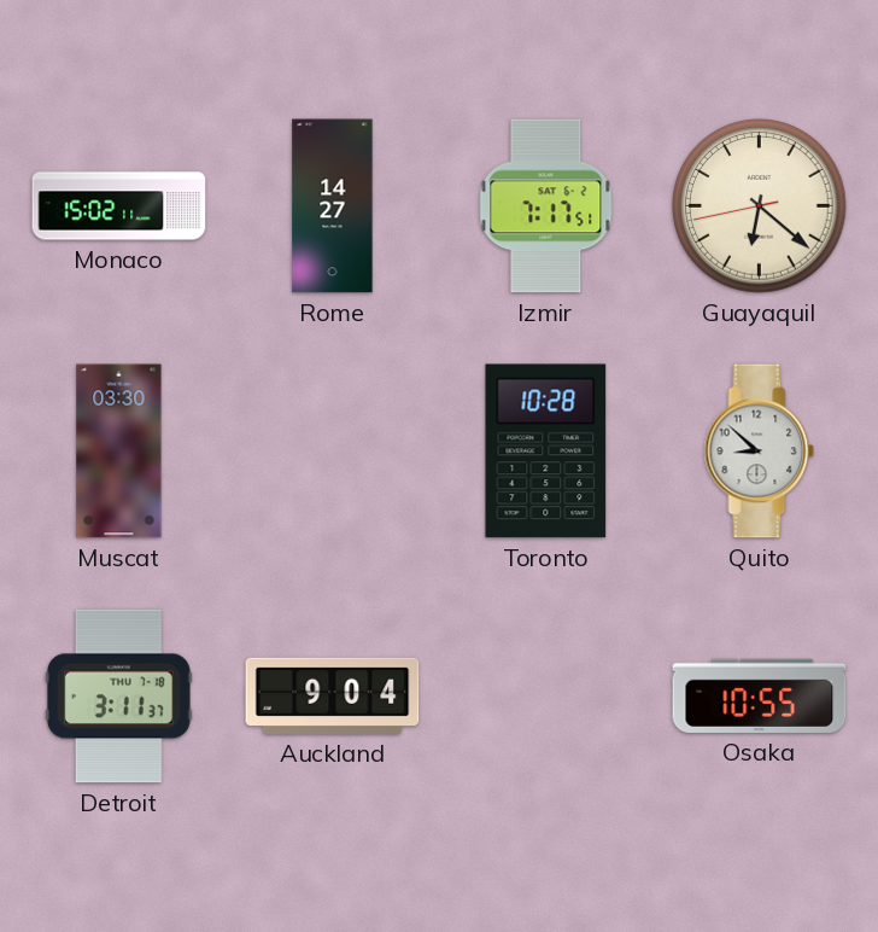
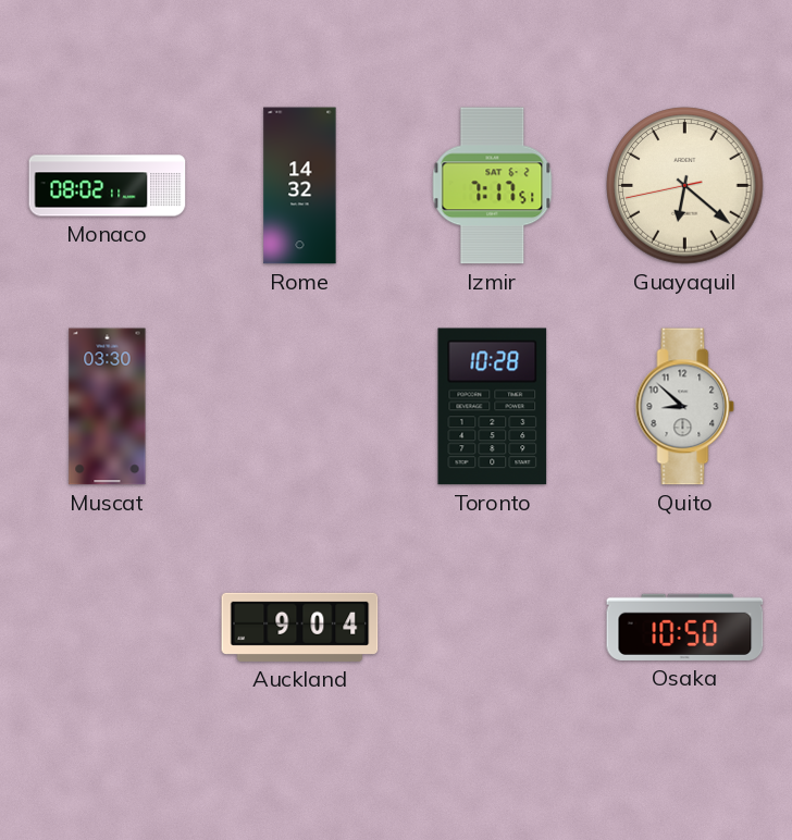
Monaco: 15:02 -> 08:02
Rome: 14:27 -> 14:32
Detroit: 3:11 -> none
Osaka: 10:55 -> 10:50
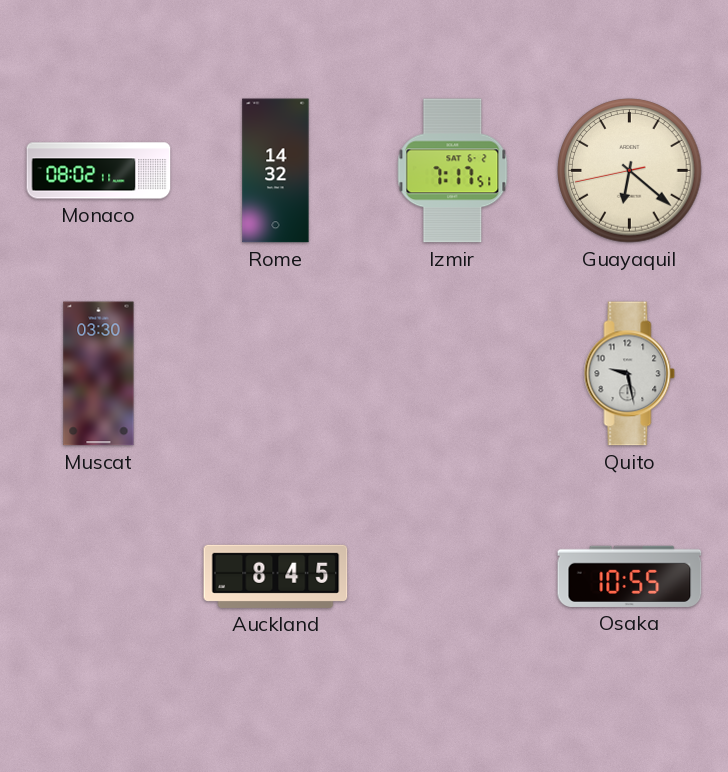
Toronto: 10:28 -> none
Quito: 8:52 -> 9:28
Auckland: 9:04 -> 8:45
Osaka: 10:50 -> 10:55
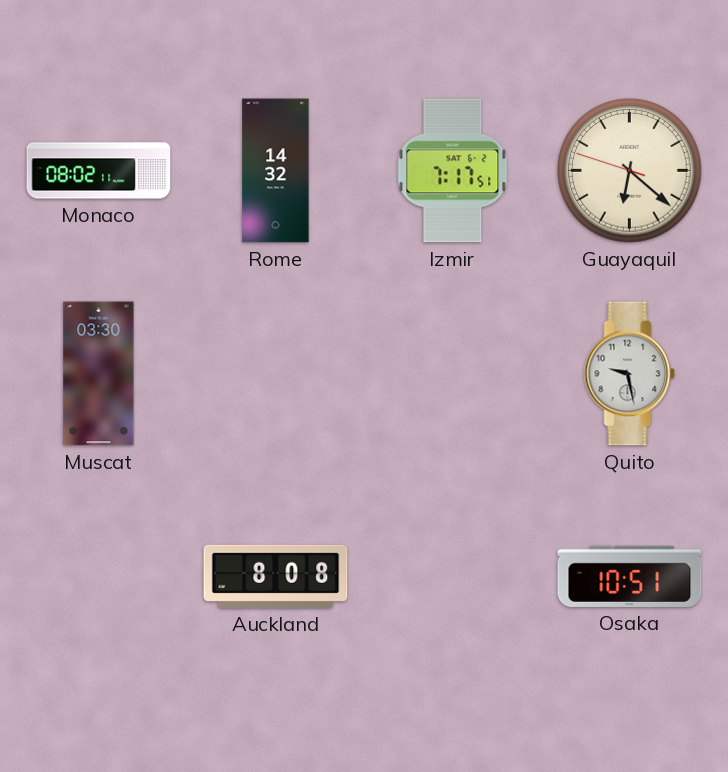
Guayaquil: 6:21:43 -> 6:21:48
Auckland: 8:45 -> 8:08
Osaka: 10:55 -> 10:51
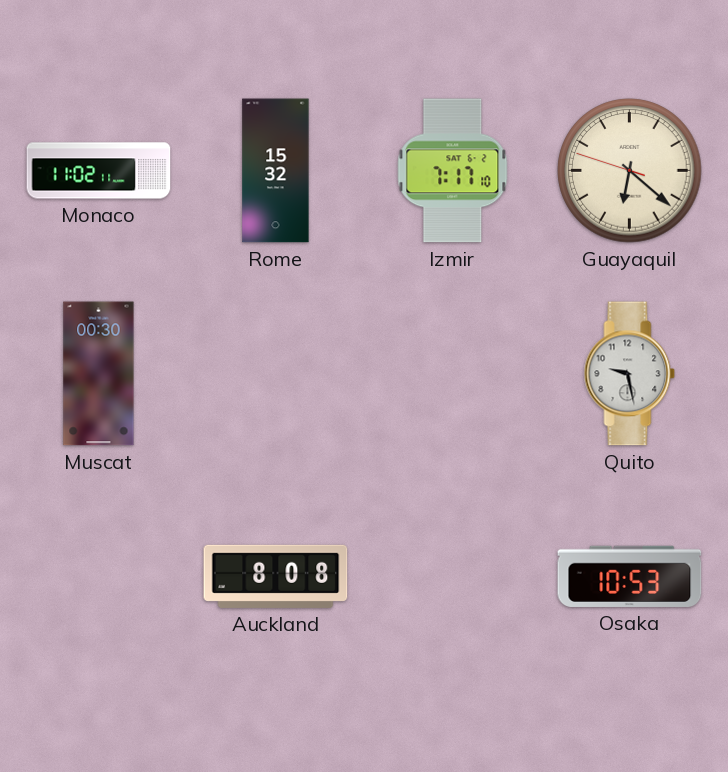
Monaco: 08:02 -> 11:02
Rome: 14:32 -> 15:32
Izmir: 7:17:51 -> 7:17:10
Muscat: 03:30 -> 00:30
Osaka: 10:51 -> 10:53
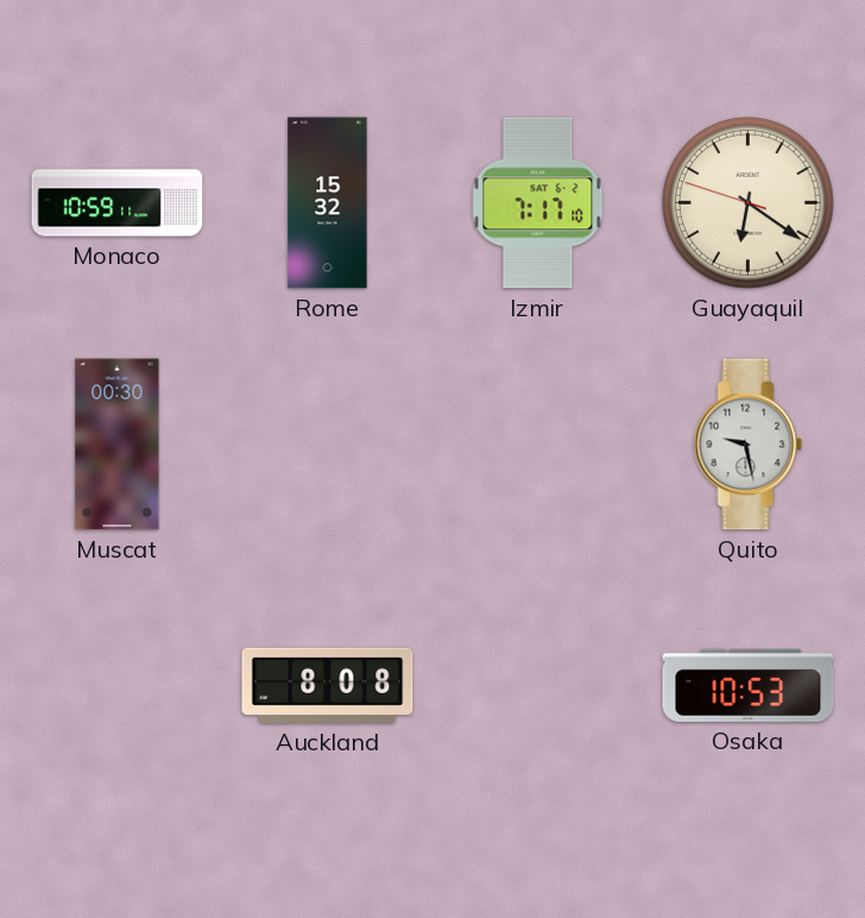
Monaco: 11:02 -> 10:59
Guayaquil: 6:21 -> 6:20
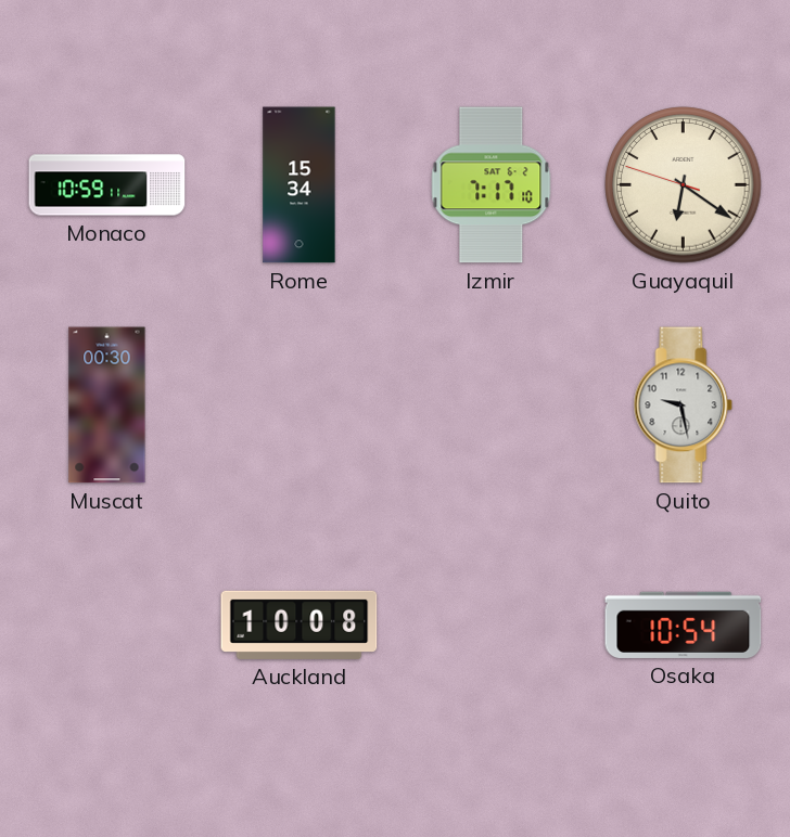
Rome: 15:32 -> 15:34
Auckland: 8:08 -> 10:08
Osaka: 10:53 -> 10:54
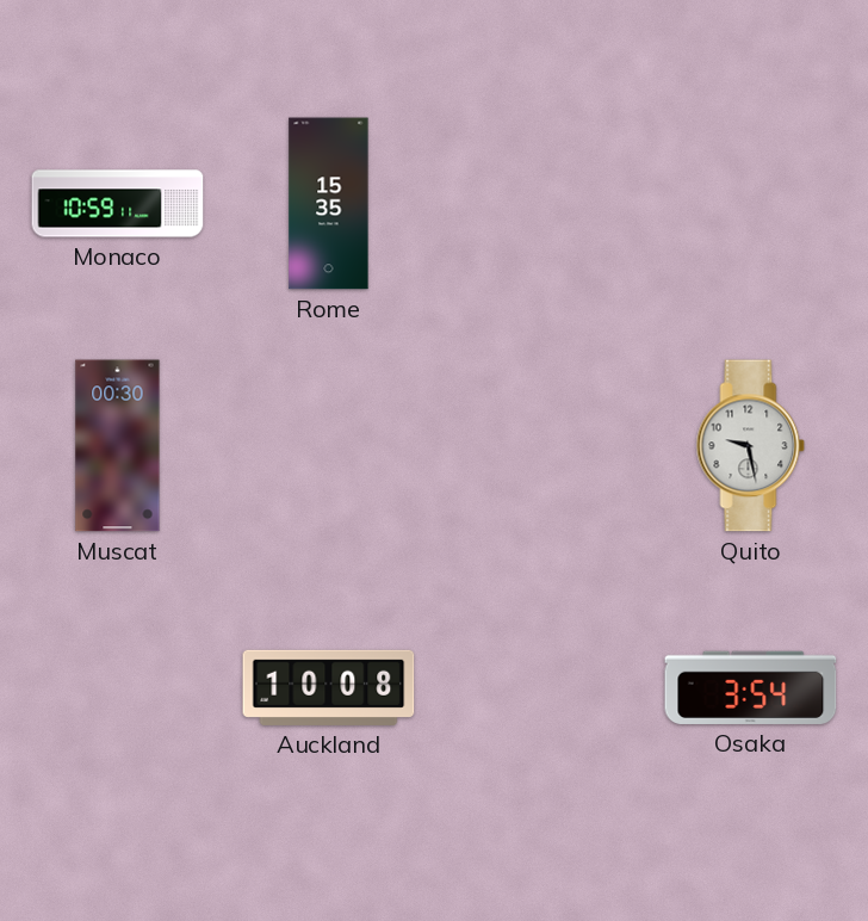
Rome: 15:34 -> 15:35
Izmir: 7:17 -> none
Guayaquil: 6:20 -> none
Osaka: 10:54 -> 3:54
